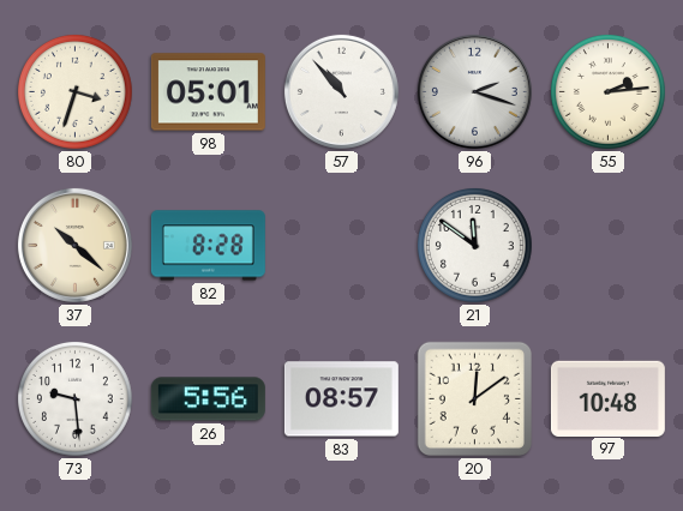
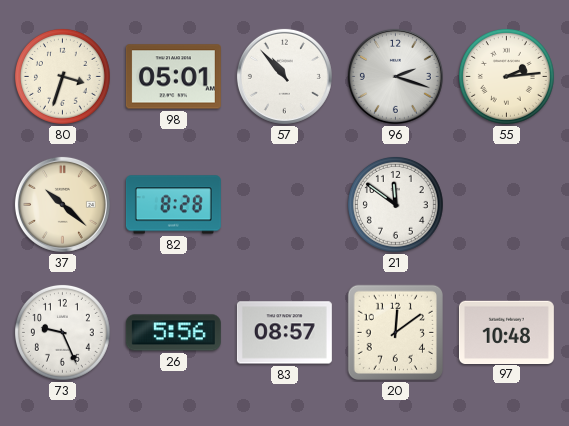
73: 9:29 -> 9:26
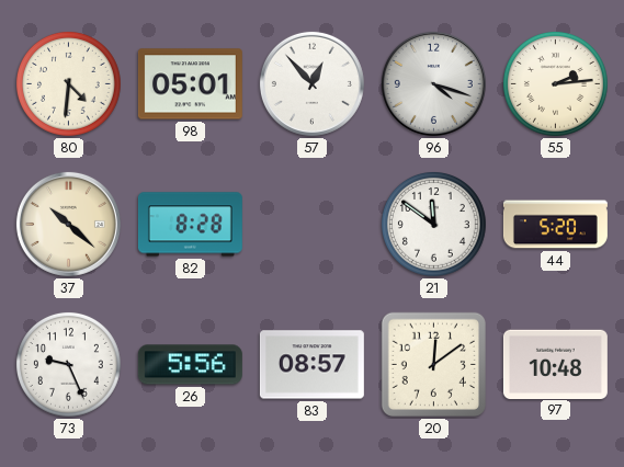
80: 3:33 -> 4:31
57: 10:53 -> 12:53
96: 2:18 -> 4:18
44: none -> 5:20
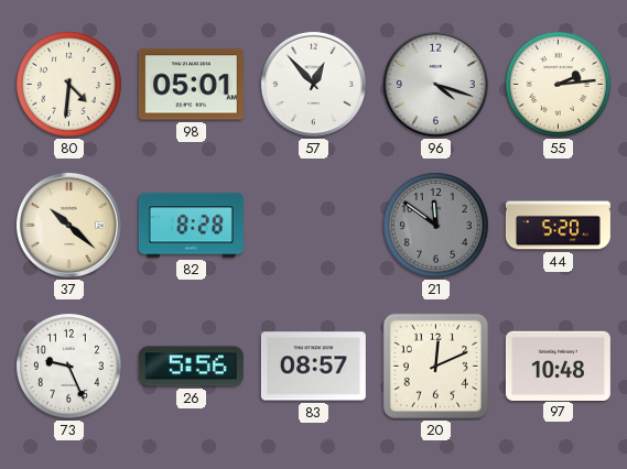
21 dial: white -> grey
20: 12:09 -> 12:11
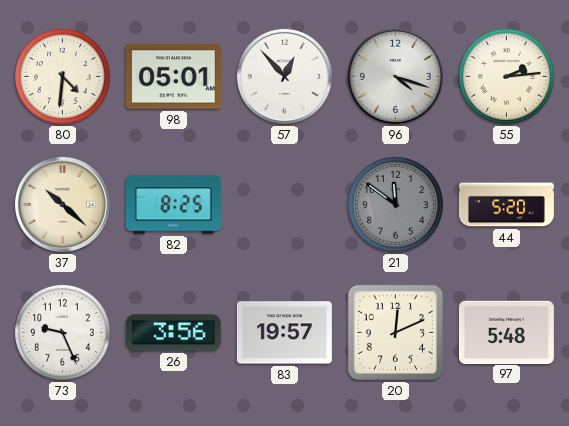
82: 8:28 -> 8:25
26: 5:56 -> 3:56
83: 08:57 -> 19:57
97: 10:48 -> 5:48
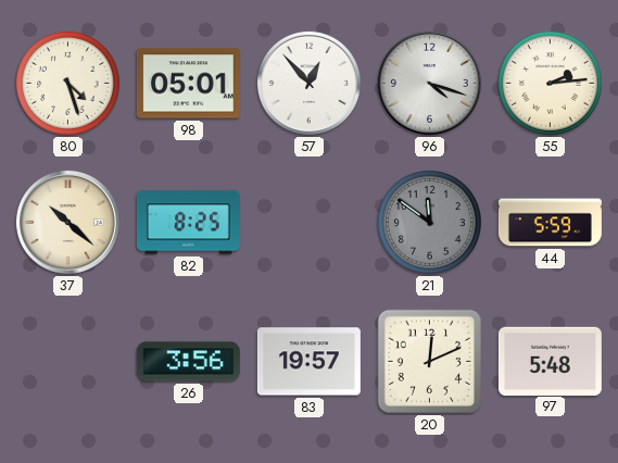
80: 4:31 -> 4:27
44: 5:20 -> 5:59
73: 9:26 -> none
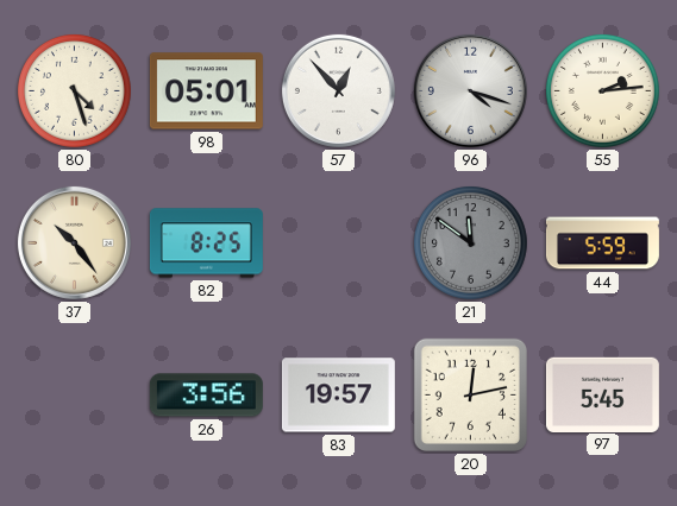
37: 10:22 -> 10:24
20: 12:11 -> 12:13
97: 5:48 -> 5:45
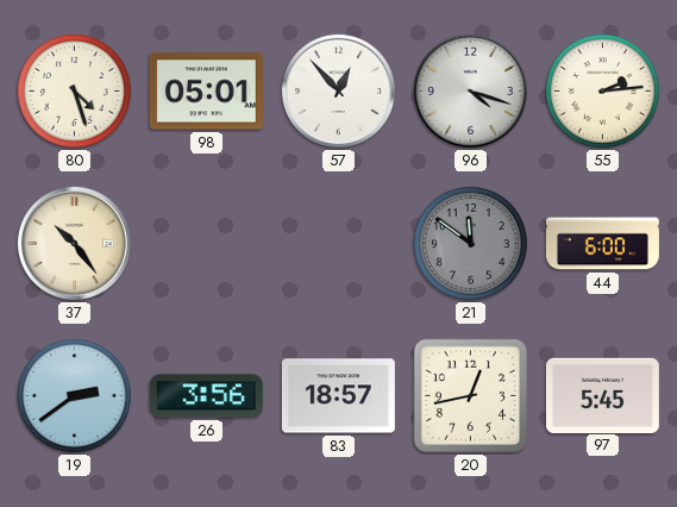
82: 8:25 -> none
44: 5:59 -> 6:00
19: none -> 2:39
83: 19:57 -> 18:57
20: 12:13 -> 12:43
